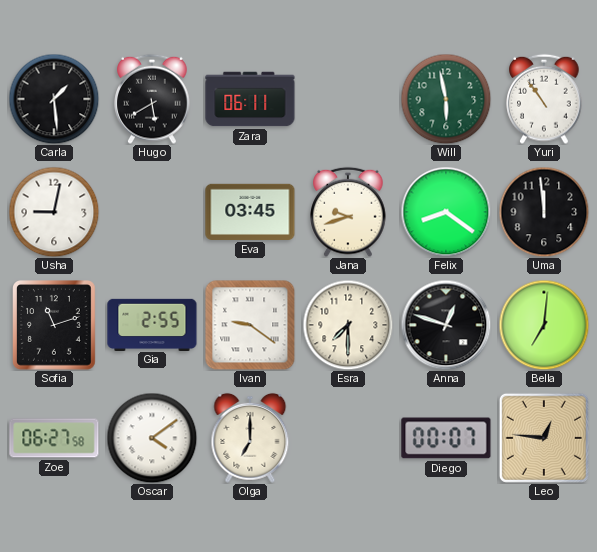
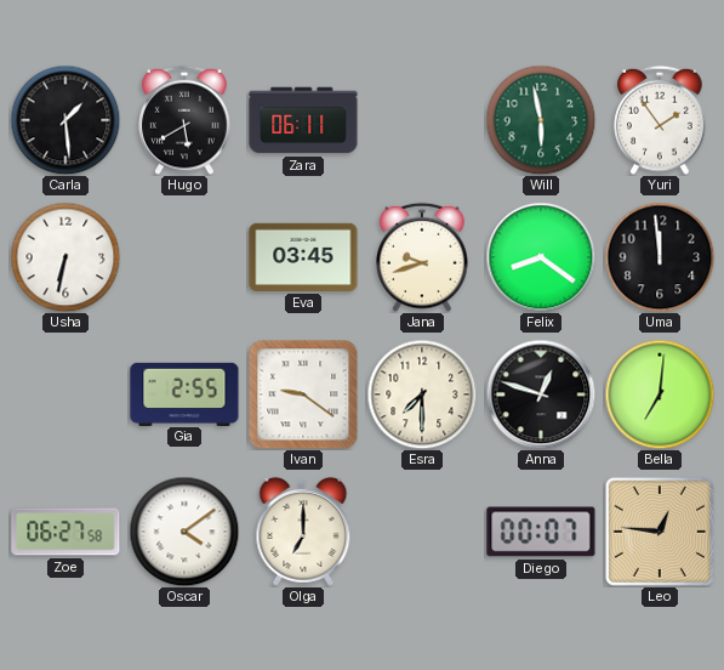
Yuri: 10:54 -> 1:54
Usha: 9:02 -> 6:32
Sofia: 11:12 -> none
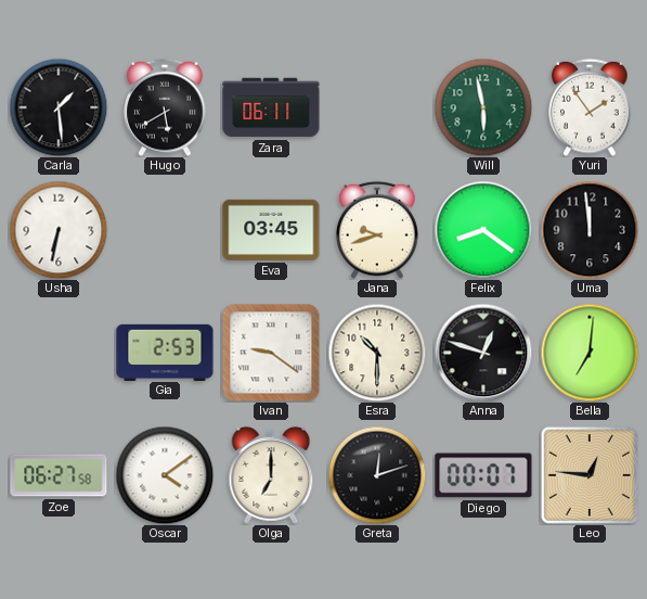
Gia: 2:55 -> 2:53
Esra: 7:30 -> 10:30
Greta: none -> 12:12
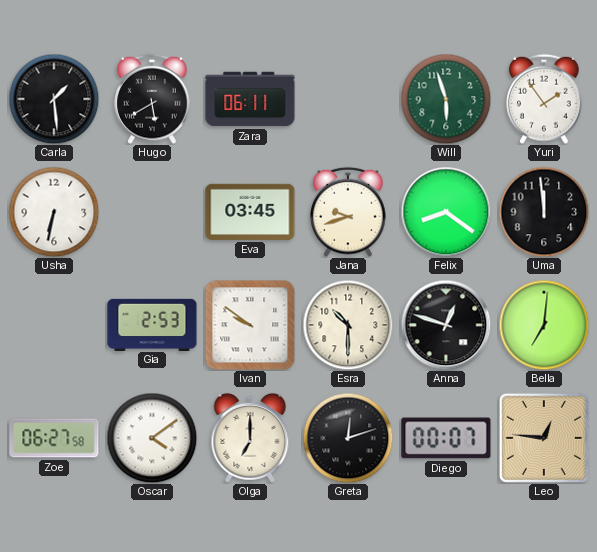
Will: 5:58 -> 5:57
Ivan: 9:21 -> 9:51
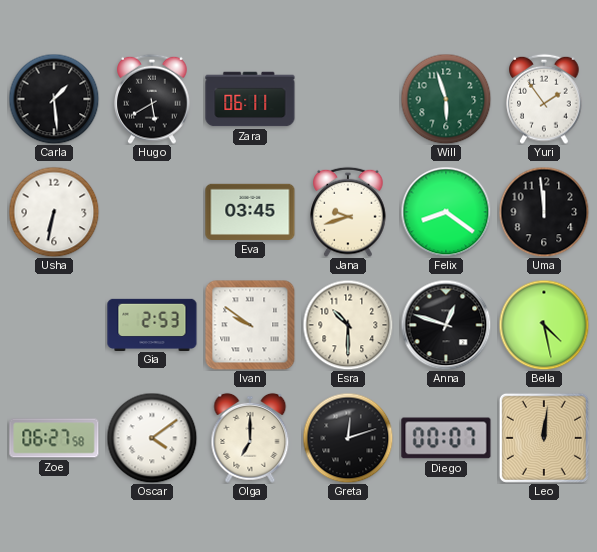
Bella: 7:01 -> 4:28
Leo: 12:46 -> 12:01
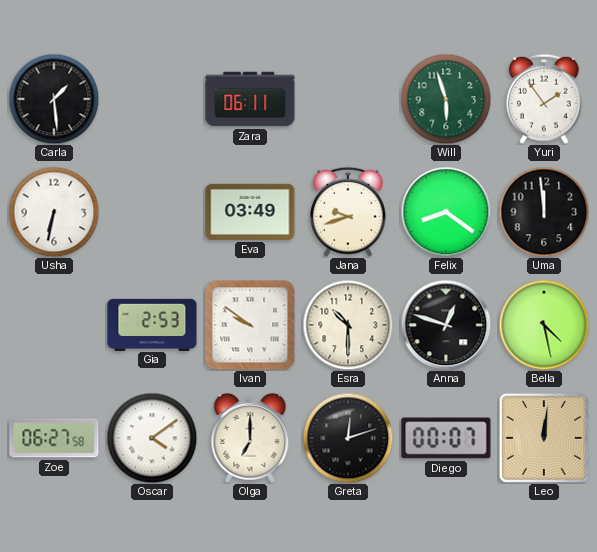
Hugo: 5:40 -> none
Eva: 03:45 -> 03:49
